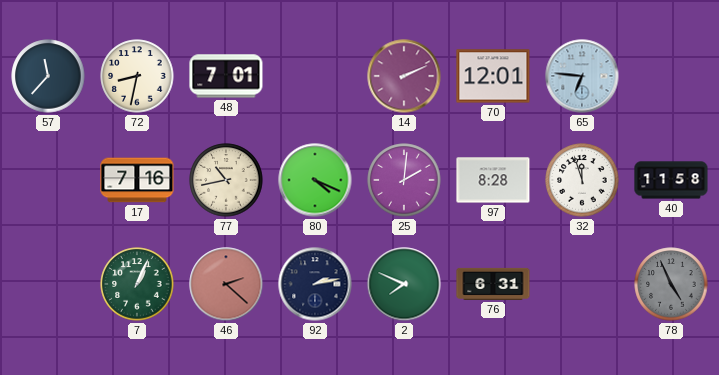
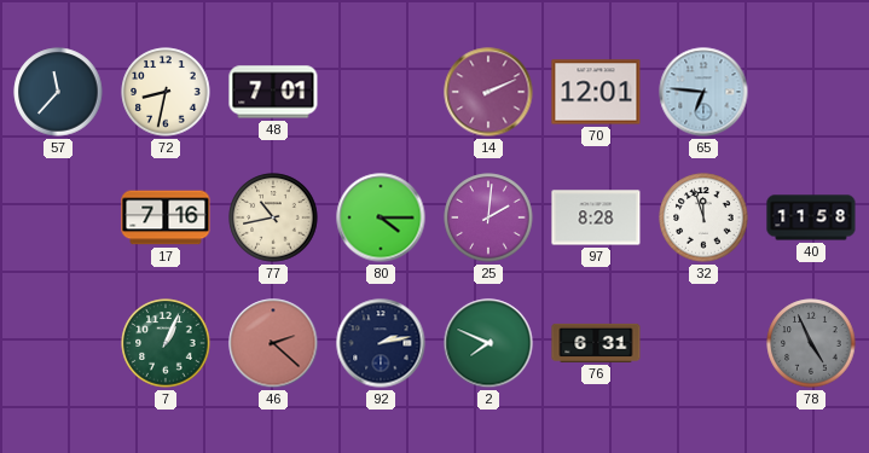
80: 4:19 -> 4:15
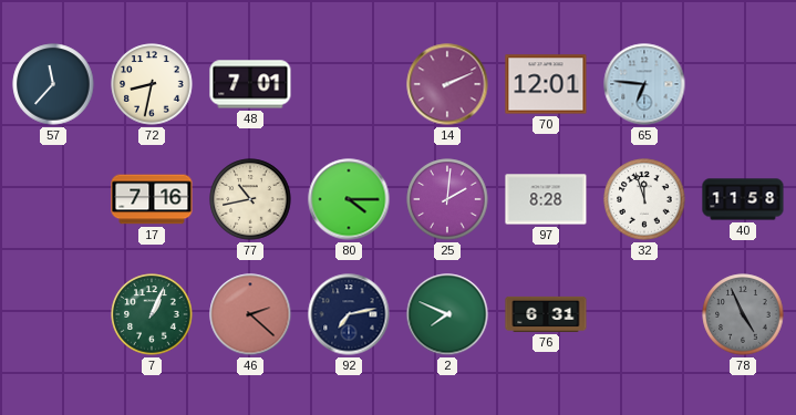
92: 2:13 -> 7:13
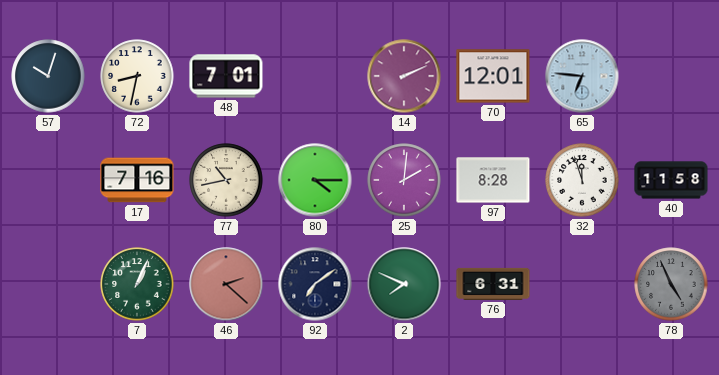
57: 11:37 -> 10:03
92: 7:13 -> 7:09
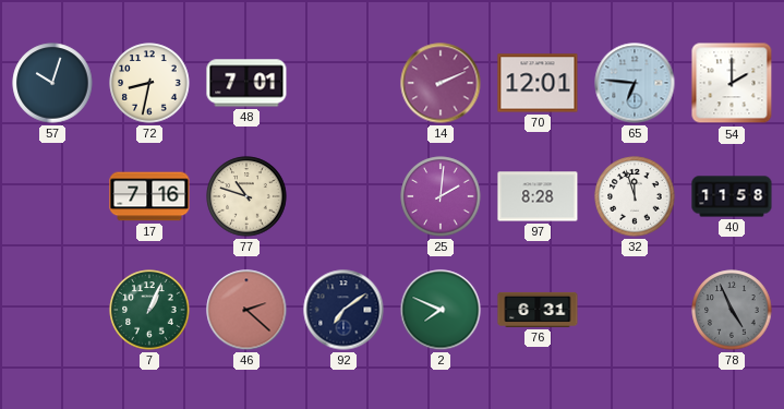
54: none -> 2:00
77: 10:43 -> 10:48
80: 4:15 -> none
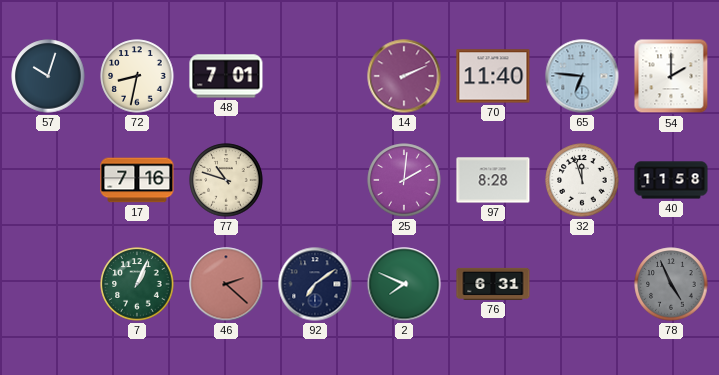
70: 12:01 -> 11:40
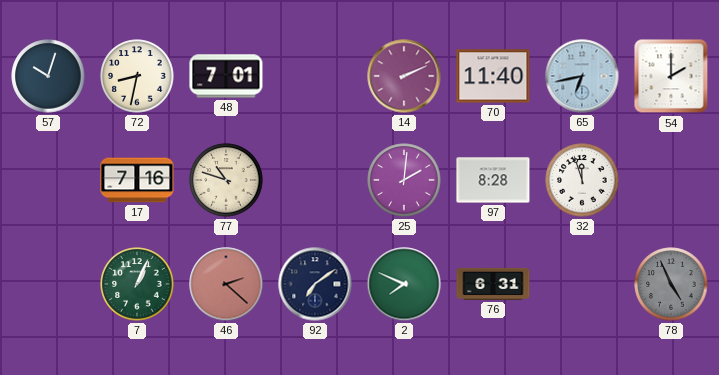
65: 6:46 -> 6:43
40: 11:58 -> none
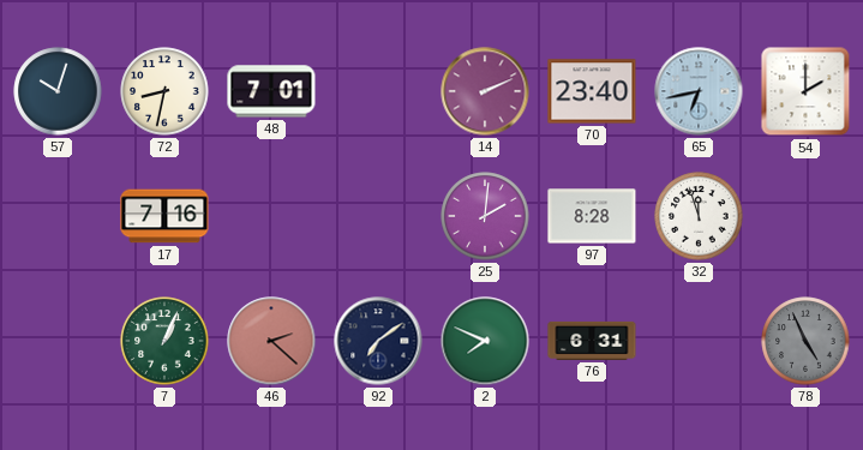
70: 11:40 -> 23:40
77: 10:48 -> none
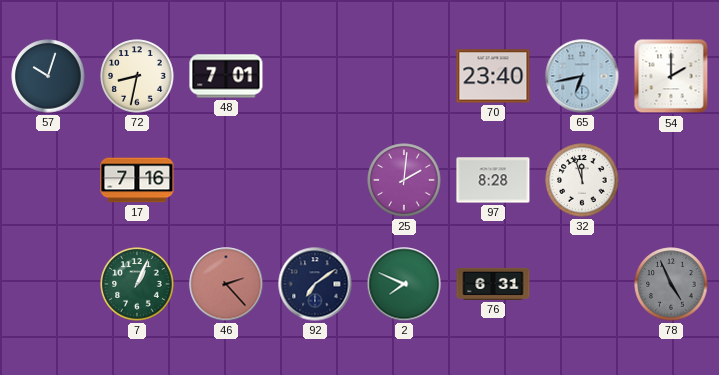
14: 2:11 -> none
46: 2:22 -> 2:23
